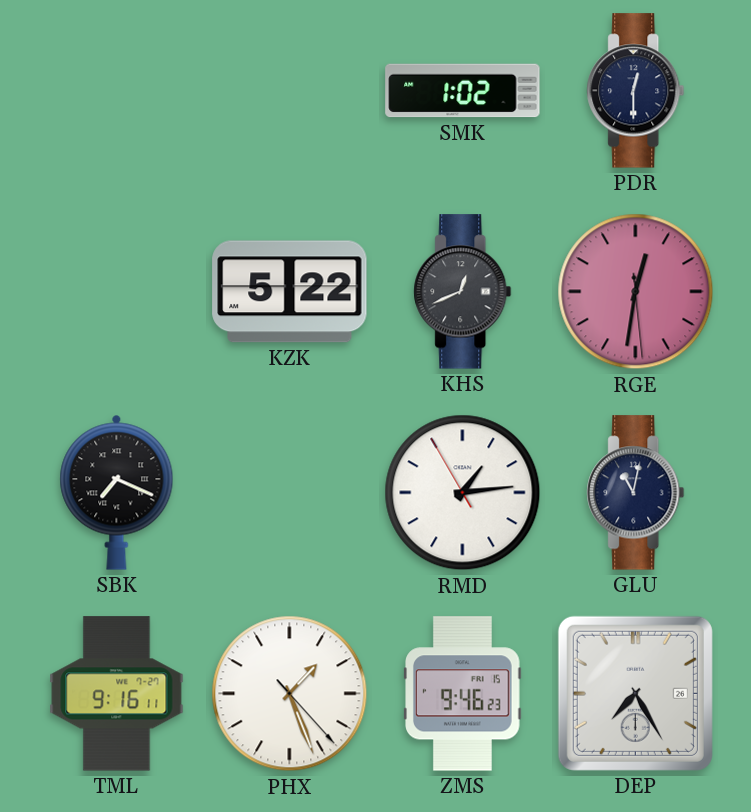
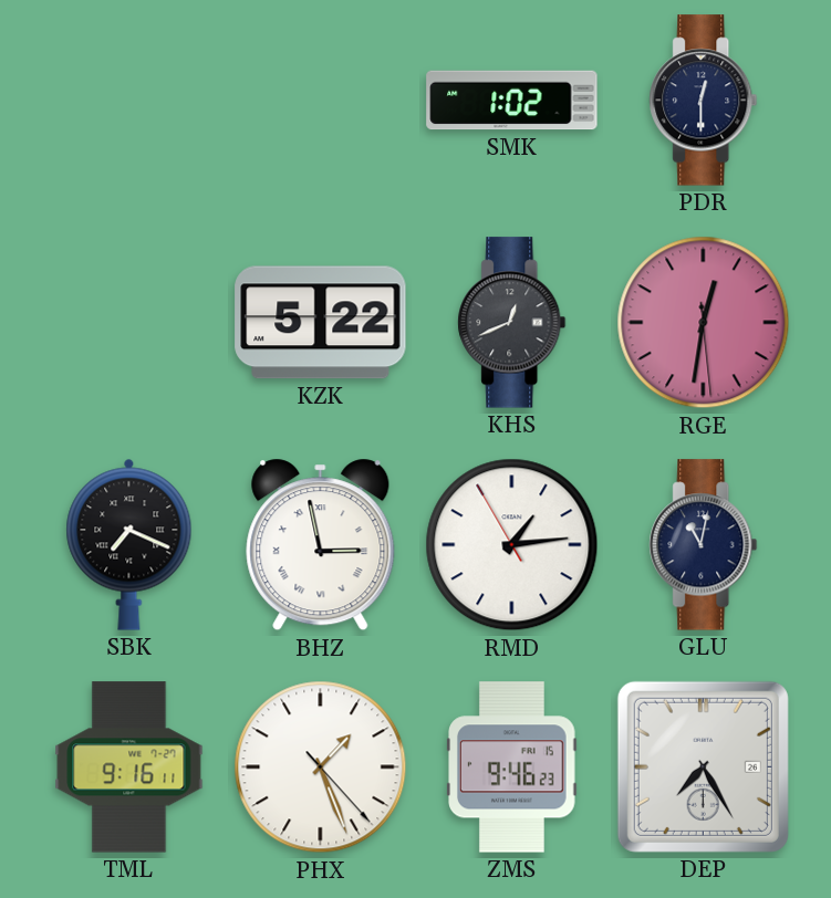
BHZ: none -> 2:58
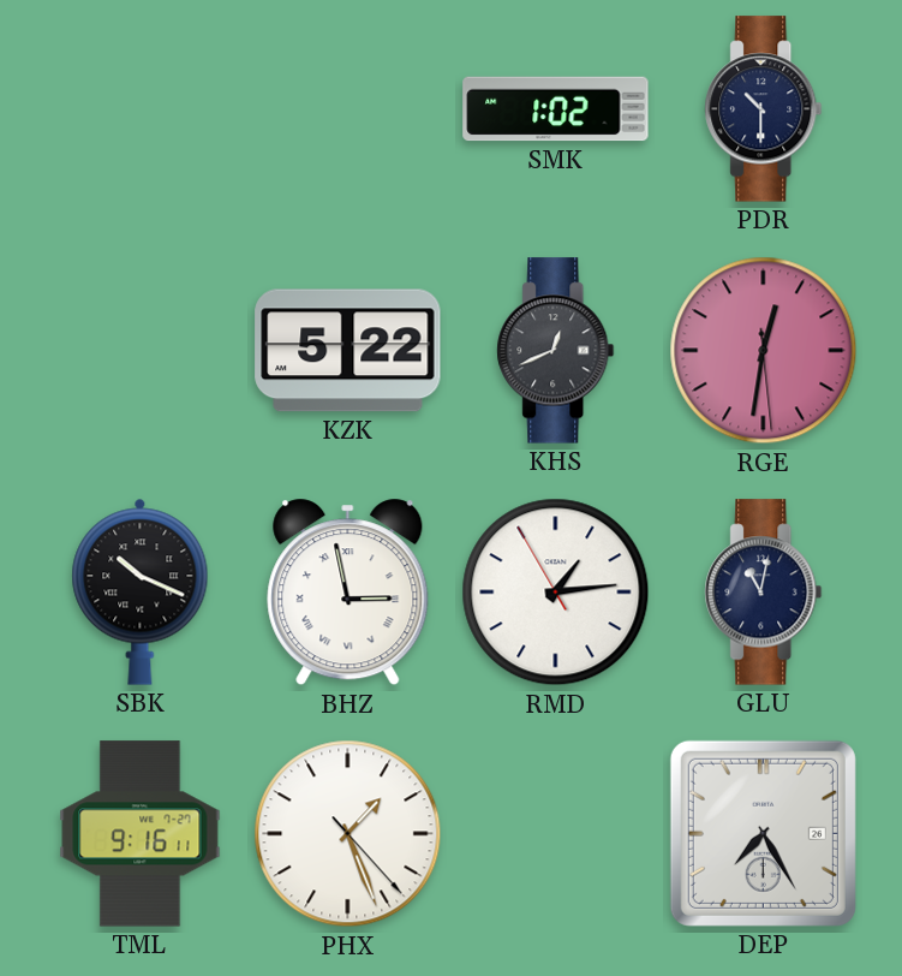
PDR: 12:30 -> 10:30
SBK: 7:19 -> 10:19
ZMS: 9:46 -> none
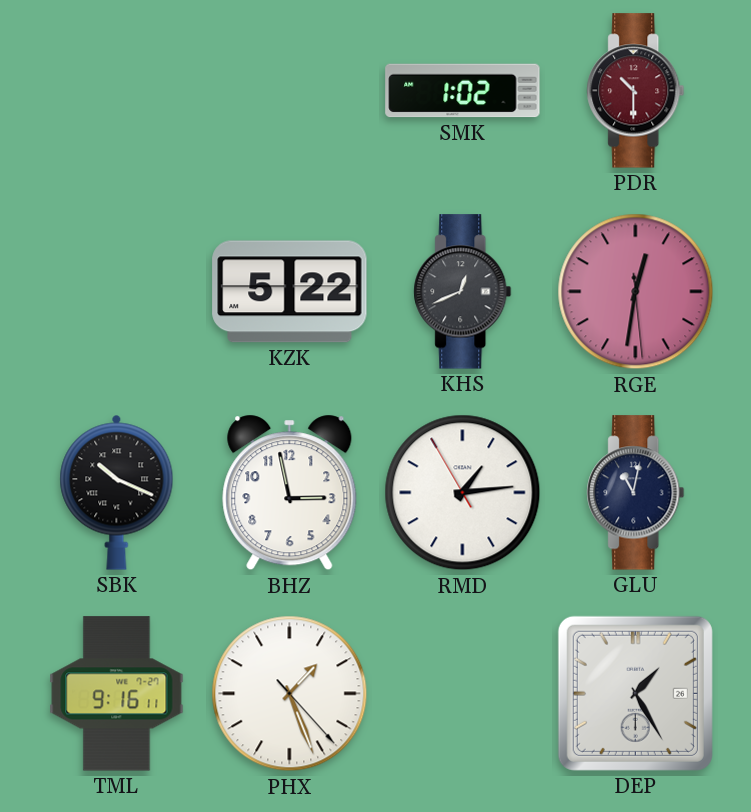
PDR dial: navy -> burgundy
BHZ numerals: Roman -> Arabic
DEP: 7:25 -> 1:25
